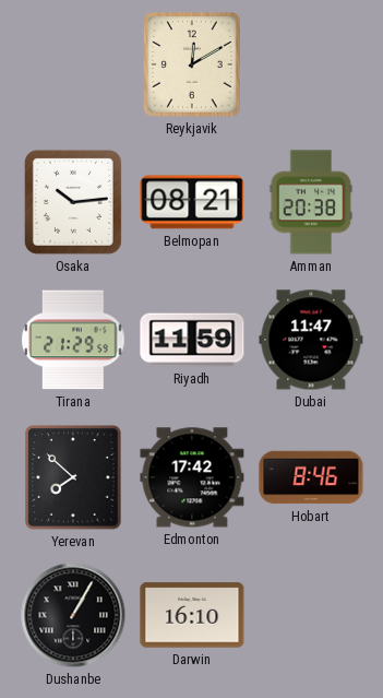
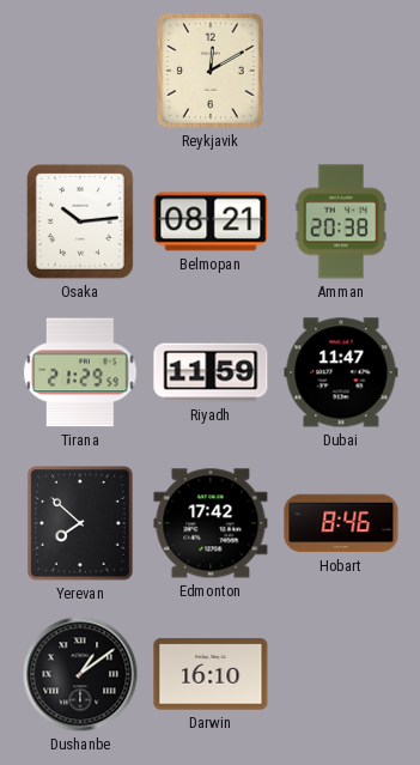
Dushanbe: 1:05 -> 1:09
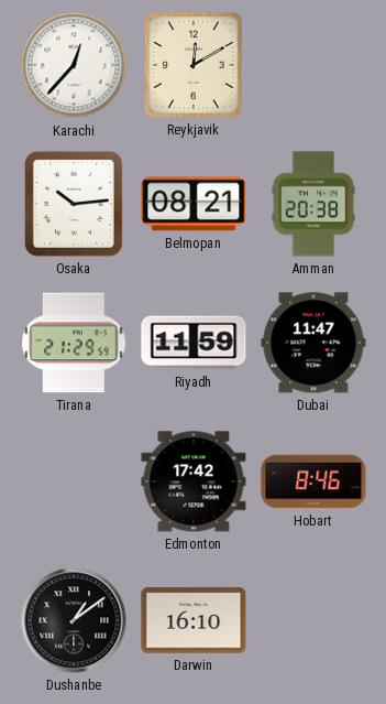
Karachi: none -> 12:37
Yerevan: 7:52 -> none
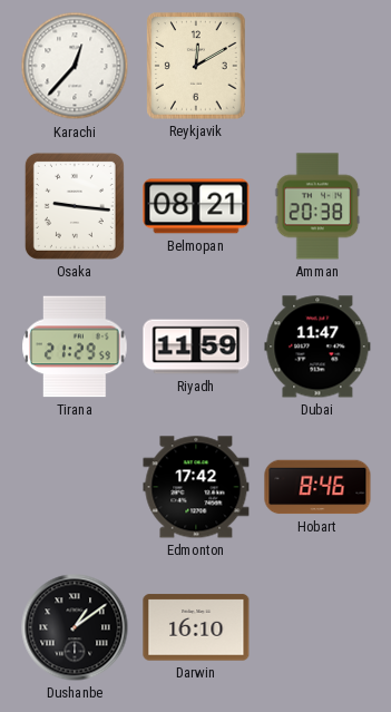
Osaka: 10:14 -> 9:16
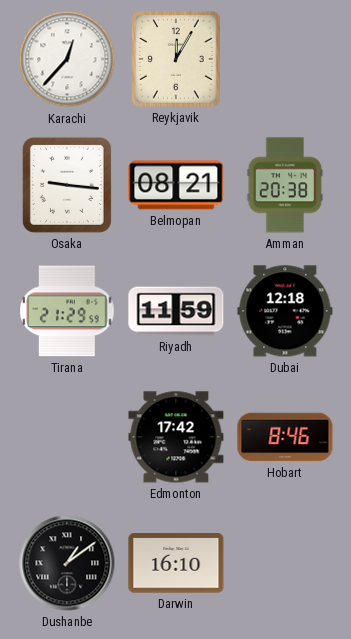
Reykjavik: 12:10 -> 12:05
Dubai: 11:47 -> 12:18
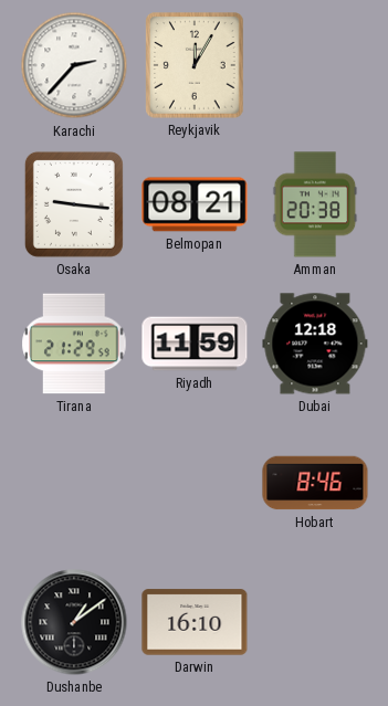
Karachi: 12:37 -> 2:37
Edmonton: 17:42 -> none
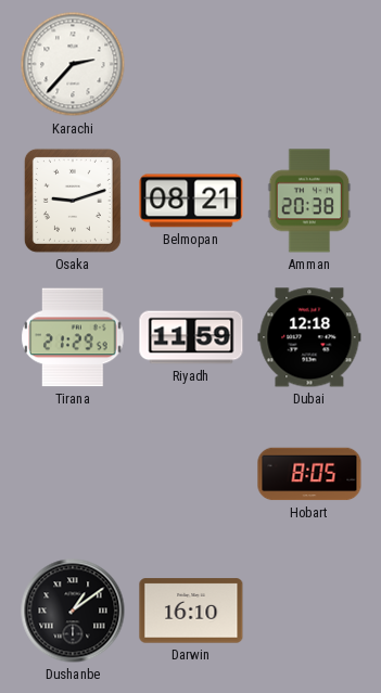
Reykjavik: 12:05 -> none
Osaka: 9:16 -> 9:12
Hobart: 8:46 -> 8:05
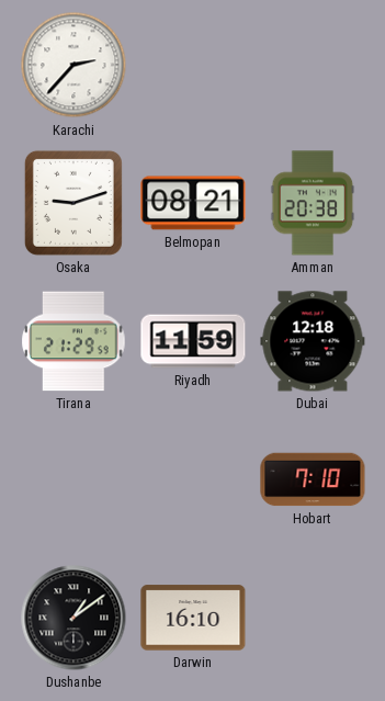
Hobart: 8:05 -> 7:10
